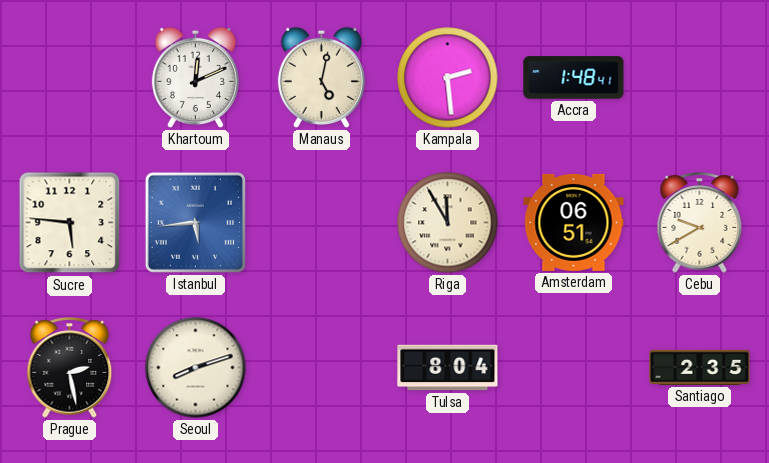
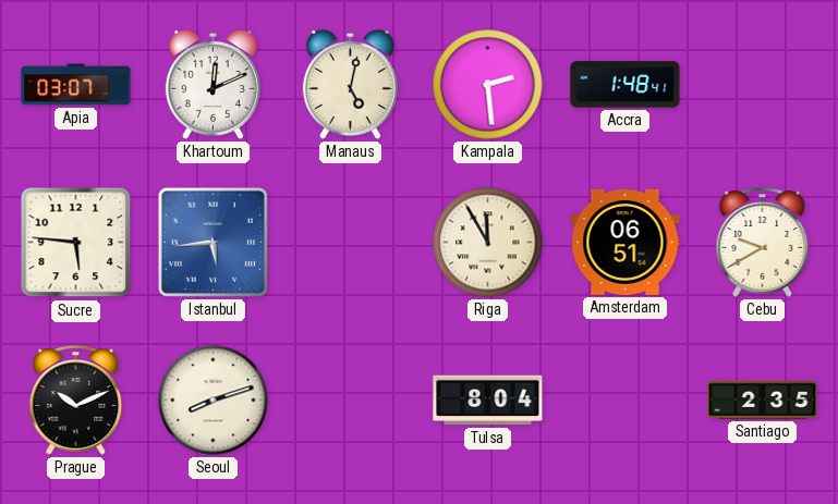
Apia: none -> 03:07
Prague: 2:28 -> 10:11
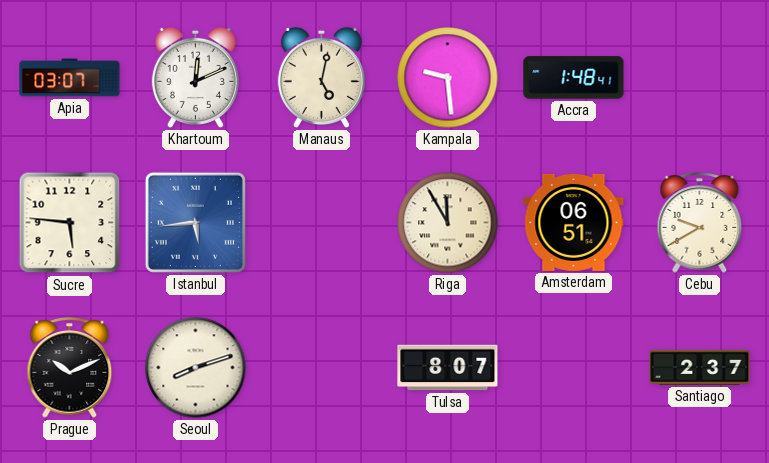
Kampala: 2:29 -> 9:29
Tulsa: 8:04 -> 8:07
Santiago: 2:35 -> 2:37
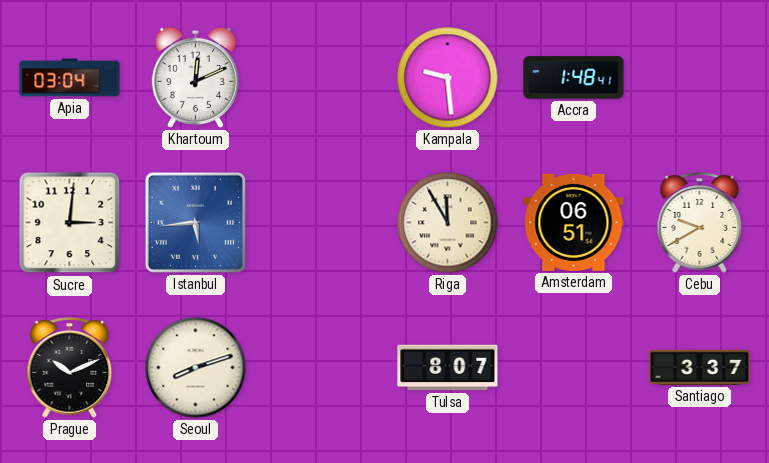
Apia: 03:07 -> 03:04
Manaus: 5:02 -> none
Sucre: 5:46 -> 3:01
Santiago: 2:37 -> 3:37
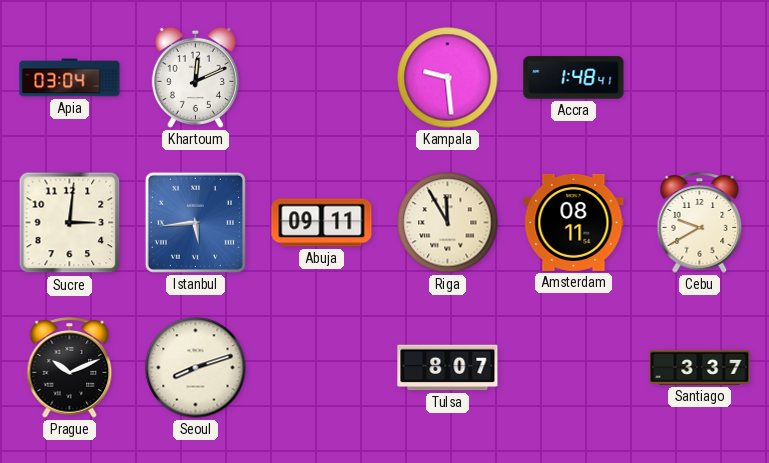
Abuja: none -> 09:11
Amsterdam: 06:51 -> 08:11
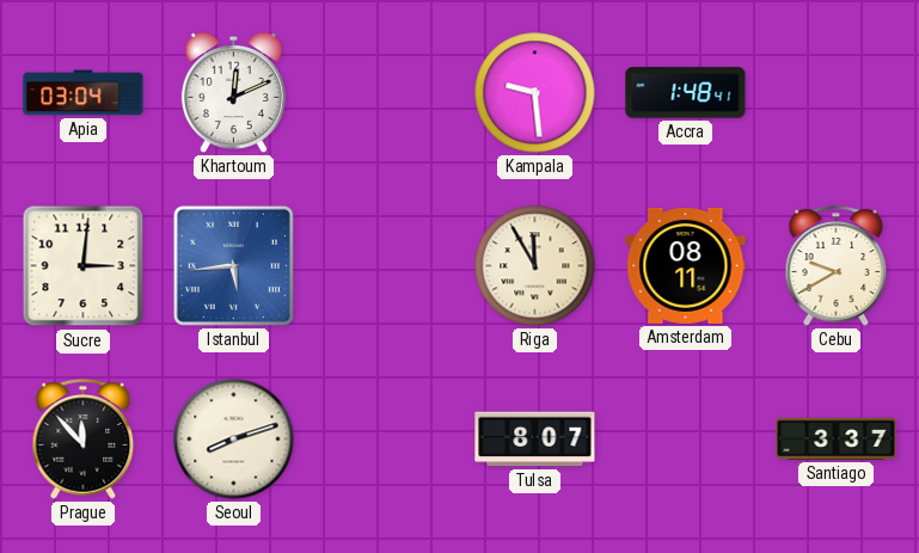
Abuja: 09:11 -> none
Prague: 10:11 -> 11:53
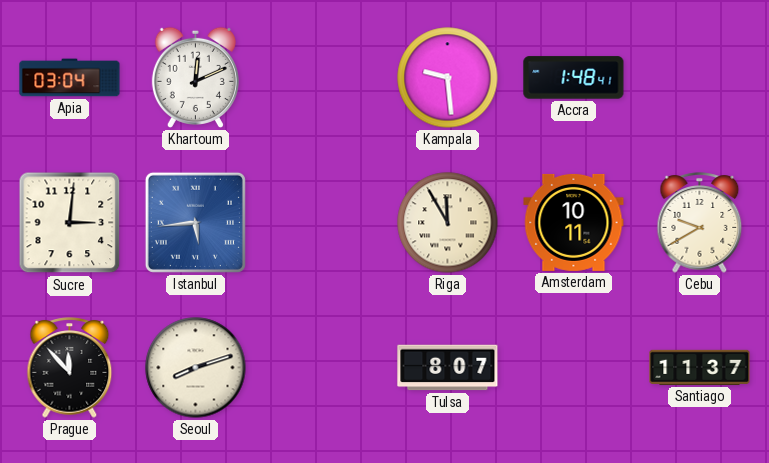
Amsterdam: 08:11 -> 10:11
Santiago: 3:37 -> 11:37
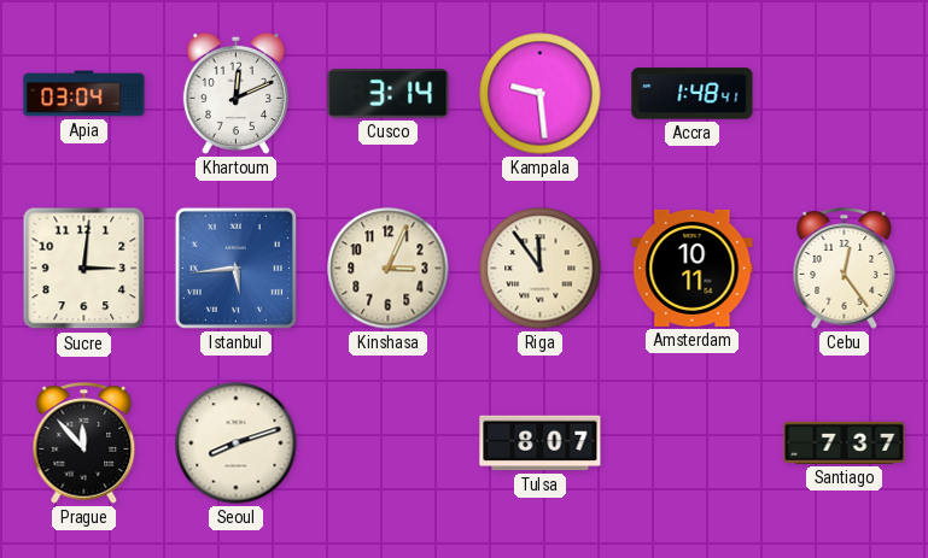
Cusco: none -> 3:14
Kinshasa: none -> 3:04
Riga: 11:55 -> 11:54
Cebu: 9:40 -> 12:24
Santiago: 11:37 -> 7:37
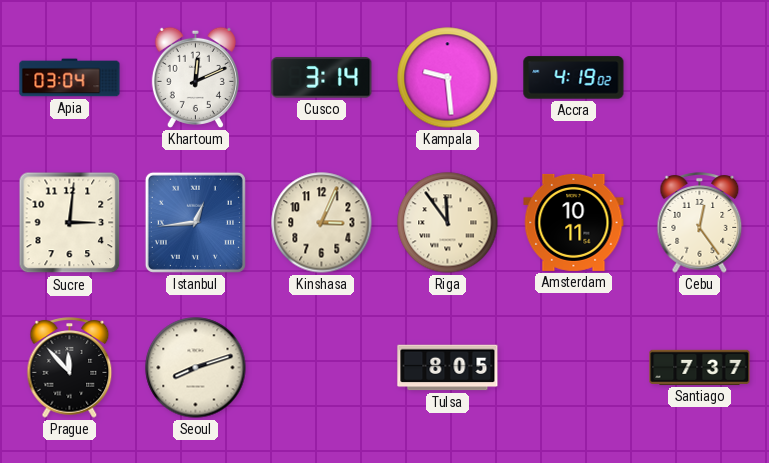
Accra: 1:48 -> 4:19
Istanbul: 5:44 -> 12:44
Tulsa: 8:07 -> 8:05
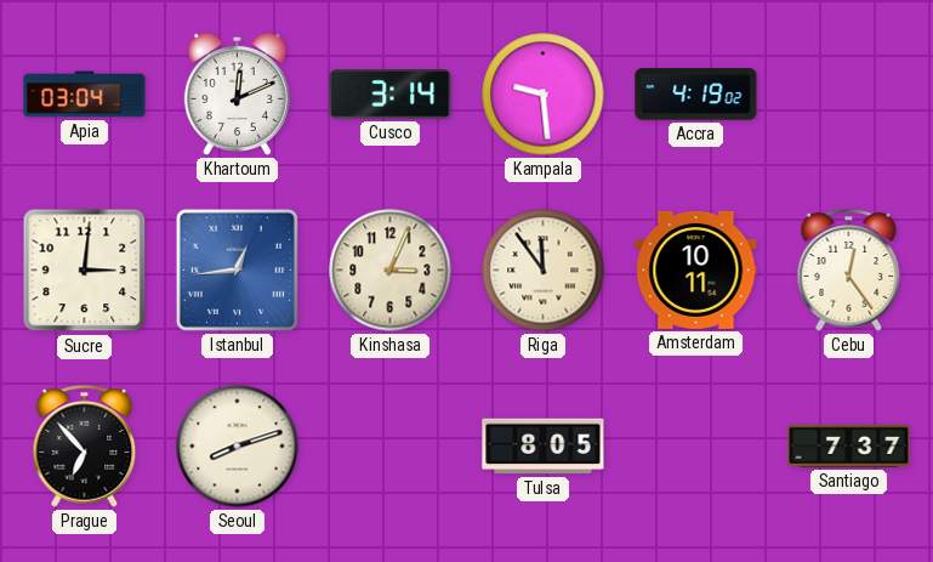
Prague: 11:53 -> 6:53
